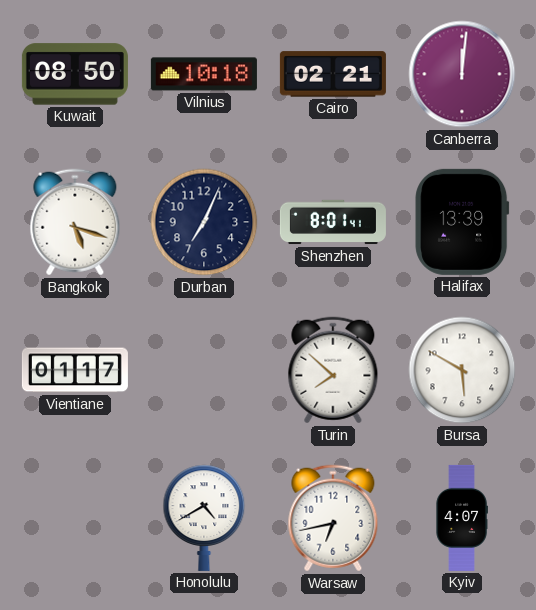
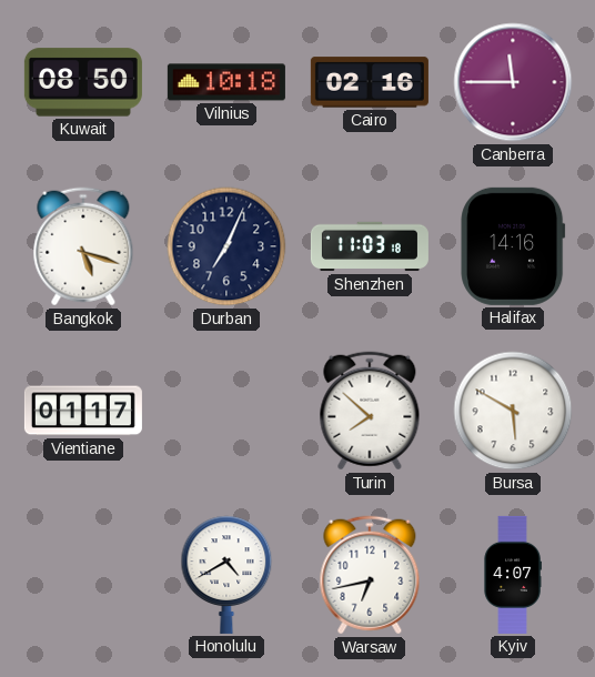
Cairo: 02:21 -> 02:16
Canberra: 12:01 -> 11:45
Shenzhen: 8:01 -> 11:03
Halifax: 13:39 -> 14:16
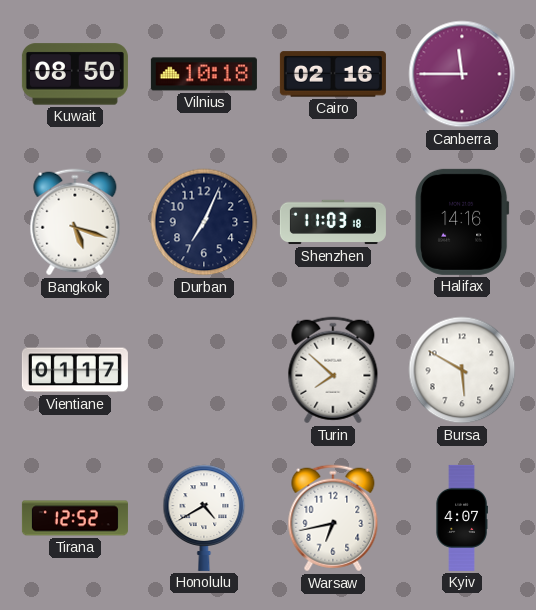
Tirana: none -> 12:52
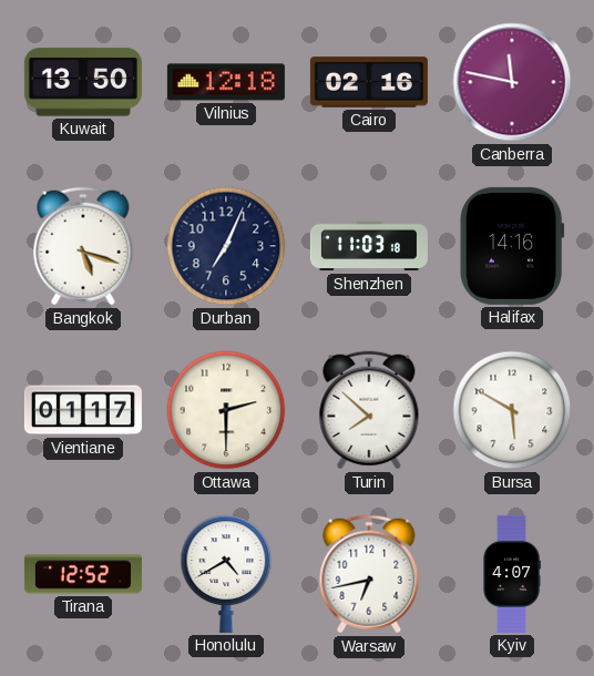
Kuwait: 08:50 -> 13:50
Vilnius: 10:18 -> 12:18
Canberra: 11:45 -> 11:47
Ottawa: none -> 2:30
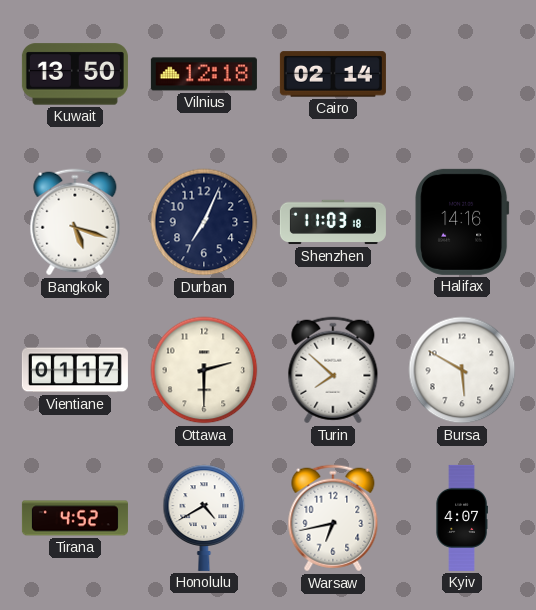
Cairo: 02:16 -> 02:14
Canberra: 11:47 -> none
Tirana: 12:52 -> 4:52
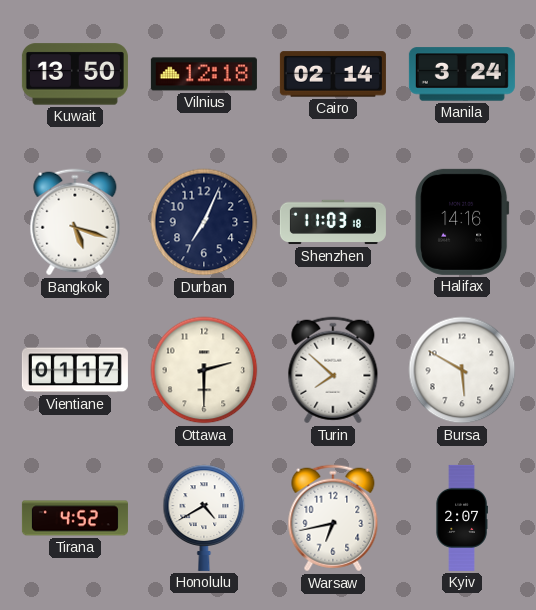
Manila: none -> 3:24
Kyiv: 4:07 -> 2:07
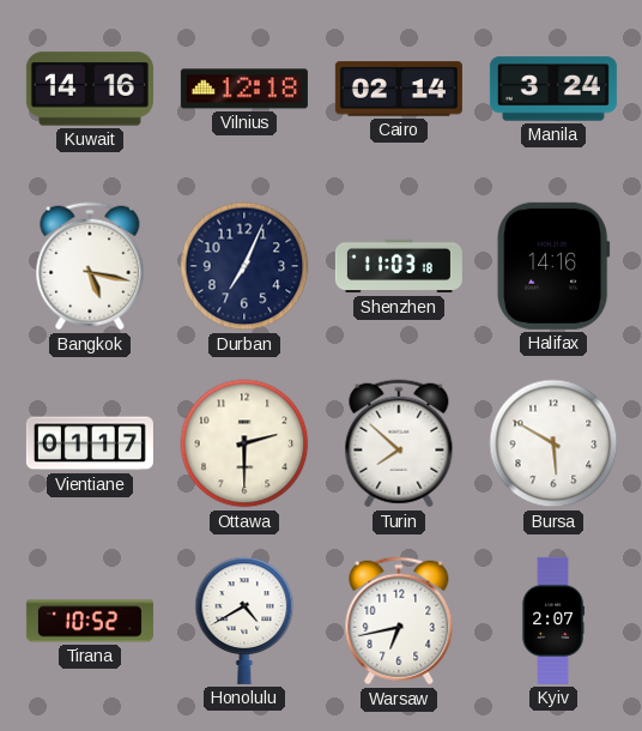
Kuwait: 13:50 -> 14:16
Bangkok: 5:18 -> 5:17
Tirana: 4:52 -> 10:52
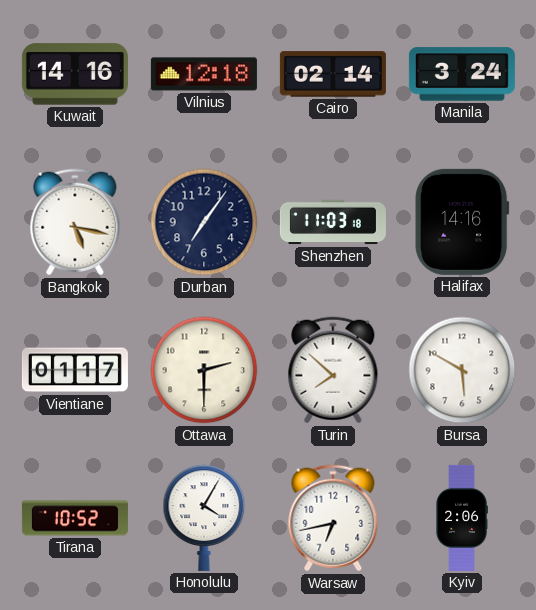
Durban: 7:04 -> 7:06
Honolulu: 4:40 -> 4:05
Kyiv: 2:07 -> 2:06
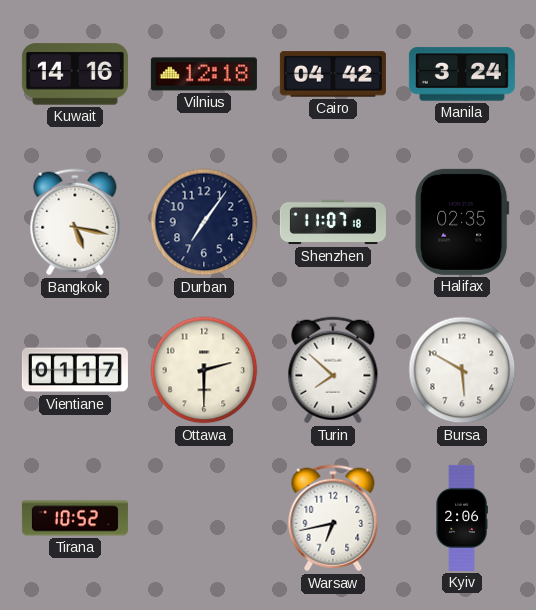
Cairo: 02:14 -> 04:42
Shenzhen: 11:03 -> 11:07
Halifax: 14:16 -> 02:35
Honolulu: 4:05 -> none
